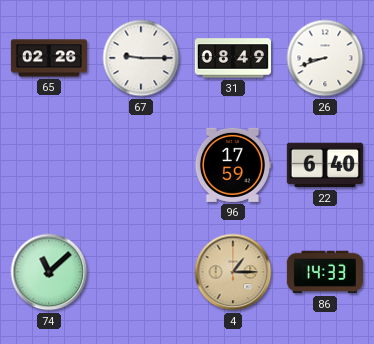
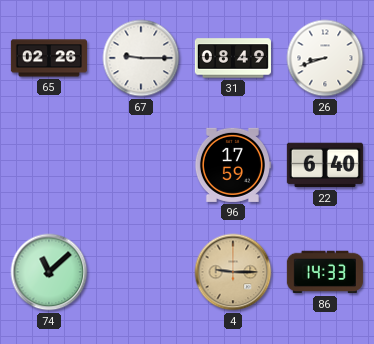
4: 1:15 -> 9:15
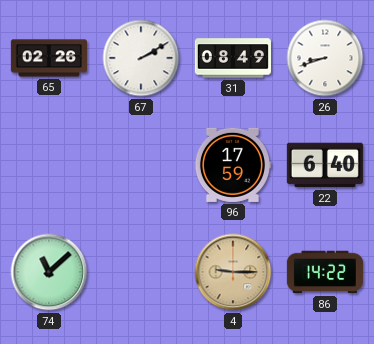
67: 9:15 -> 2:10
86: 14:33 -> 14:22
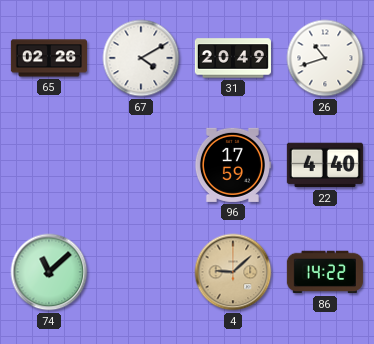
67: 2:10 -> 4:10
31: 08:49 -> 20:49
26: 8:42 -> 10:42
22: 6:40 -> 4:40
4: 9:15 -> 9:08
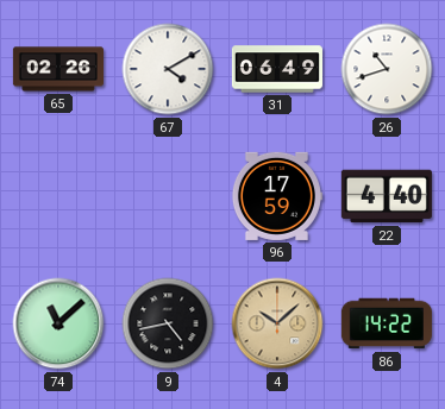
31: 20:49 -> 06:49
9: none -> 4:43
4: 9:08 -> 10:08
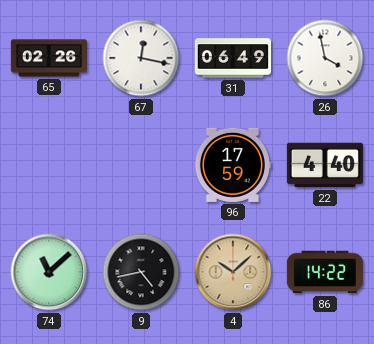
67: 4:10 -> 12:17
26: 10:42 -> 3:58
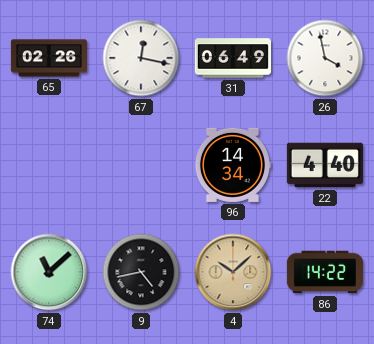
96: 17:59 -> 14:34
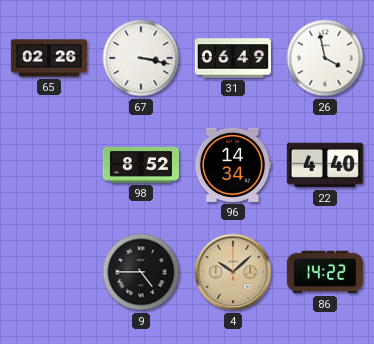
67: 12:17 -> 3:17
98: none -> 8:52
74: 11:08 -> none
9: 4:43 -> 4:45
